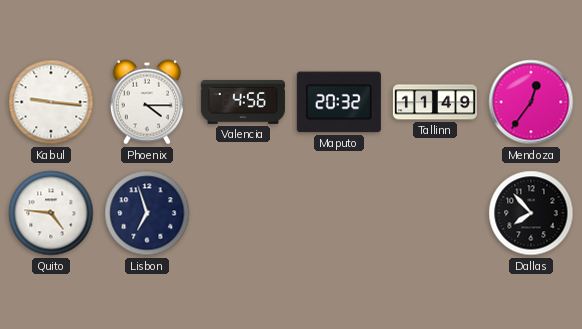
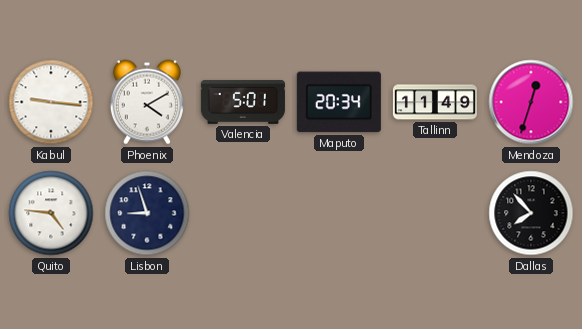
Phoenix: 4:15 -> 4:10
Valencia: 4:56 -> 5:01
Maputo: 20:32 -> 20:34
Mendoza: 12:36 -> 12:33
Lisbon: 6:57 -> 8:57
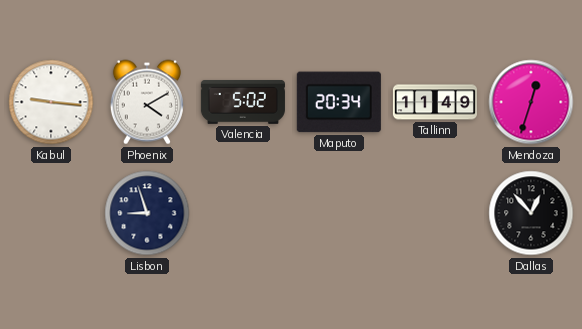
Valencia: 5:01 -> 5:02
Quito: 4:46 -> none
Dallas: 7:53 -> 12:53
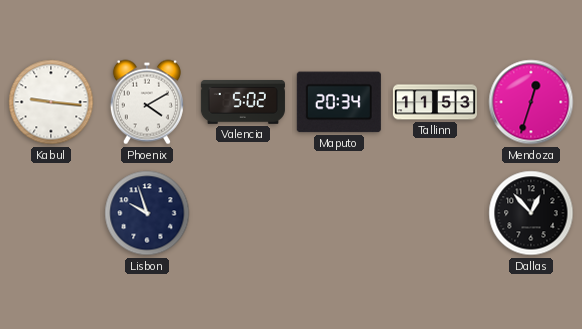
Tallinn: 11:49 -> 11:53
Lisbon: 8:57 -> 9:57
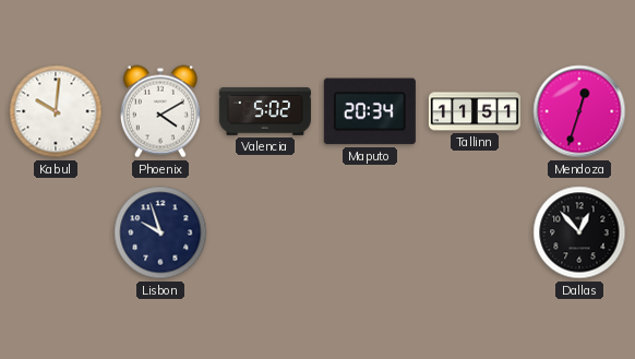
Kabul: 9:16 -> 10:01
Tallinn: 11:53 -> 11:51
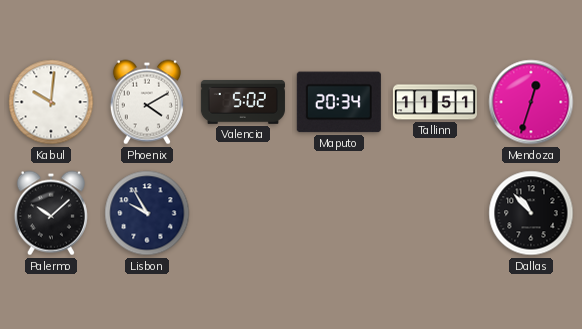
Palermo: none -> 10:08
Lisbon: 9:57 -> 9:55
Dallas: 12:53 -> 10:53
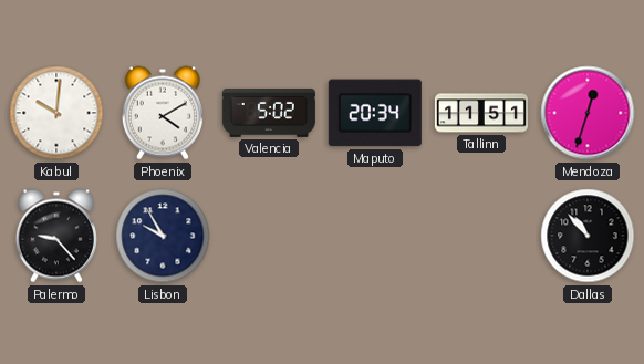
Palermo: 10:08 -> 9:23
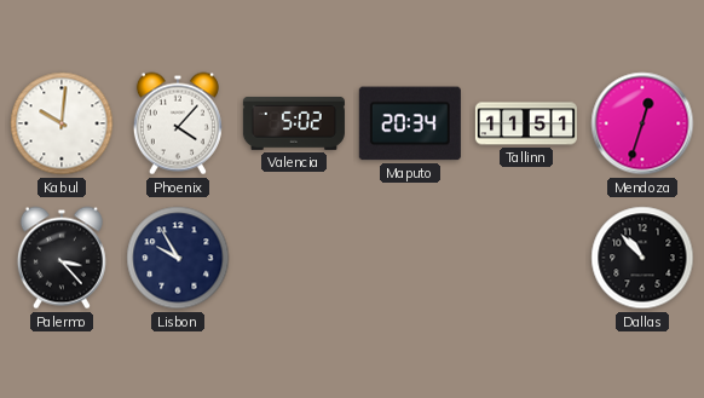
Phoenix: 4:10 -> 4:07
Palermo: 9:23 -> 3:23
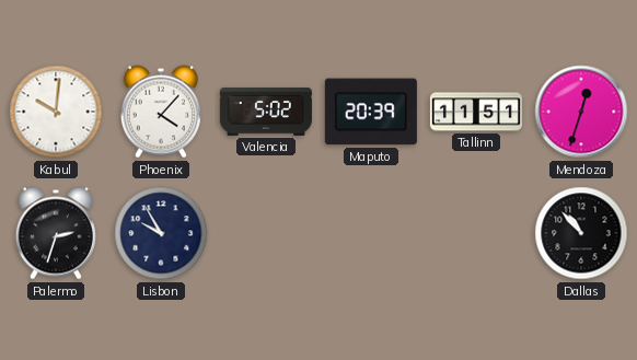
Maputo: 20:34 -> 20:39
Palermo: 3:23 -> 2:33
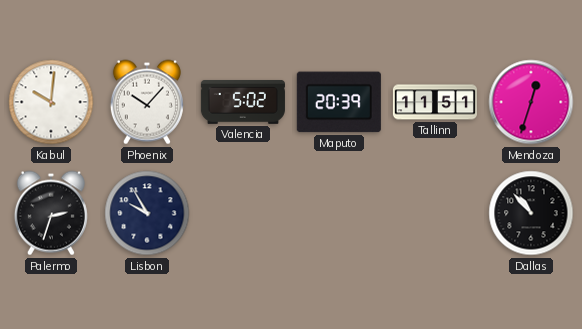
Phoenix: 4:07 -> 10:07
